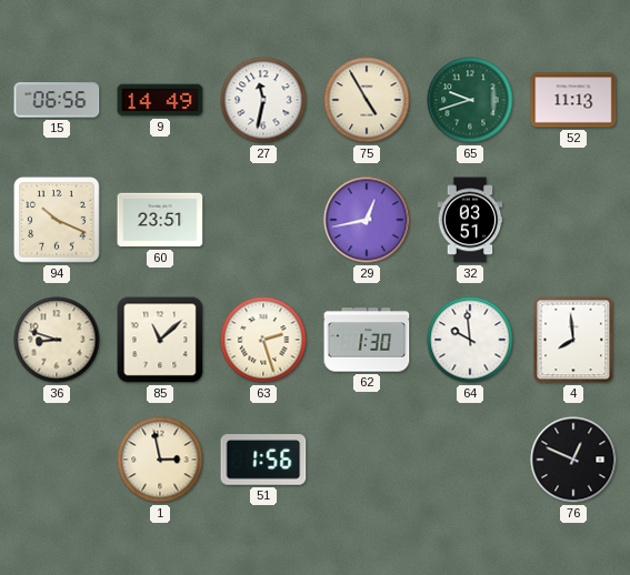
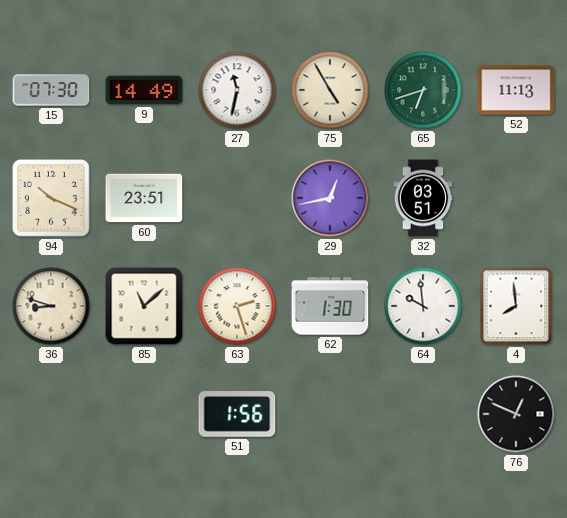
15: 06:56 -> 07:30
65: 9:42 -> 6:42
1: 2:58 -> none
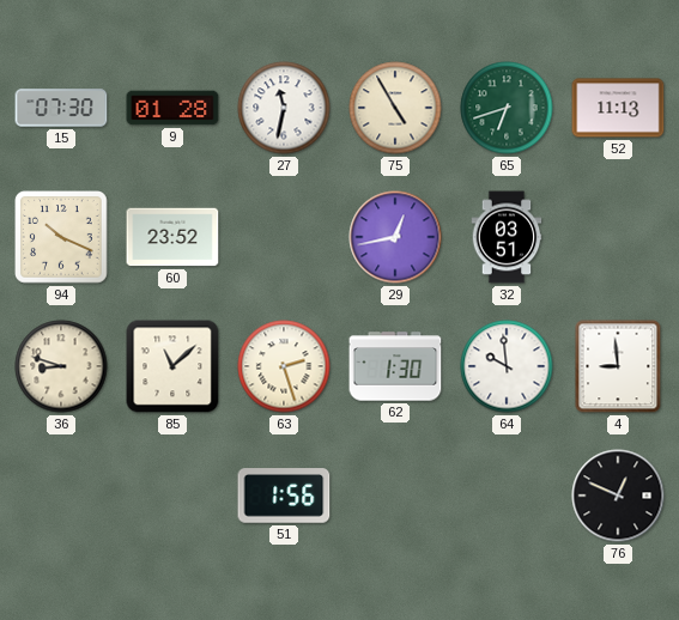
9: 14:49 -> 01:28
60: 23:51 -> 23:52
4: 7:59 -> 8:59
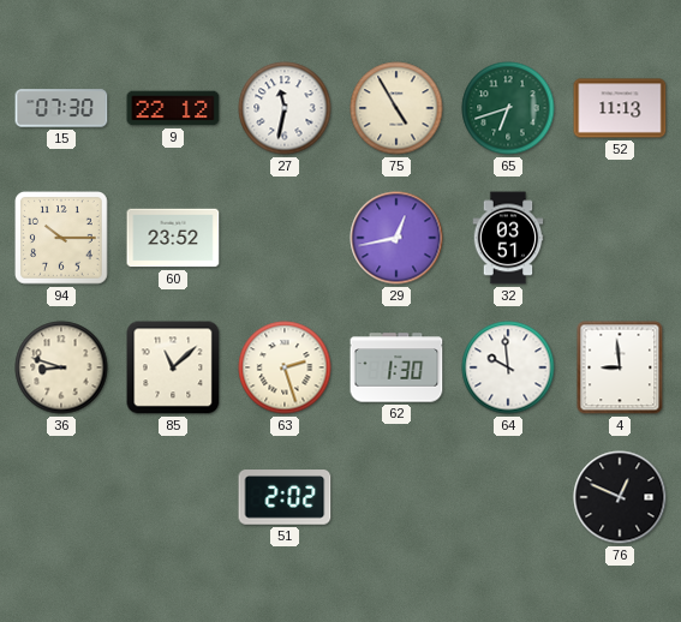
9: 01:28 -> 22:12
94: 10:19 -> 10:15
51: 1:56 -> 2:02
